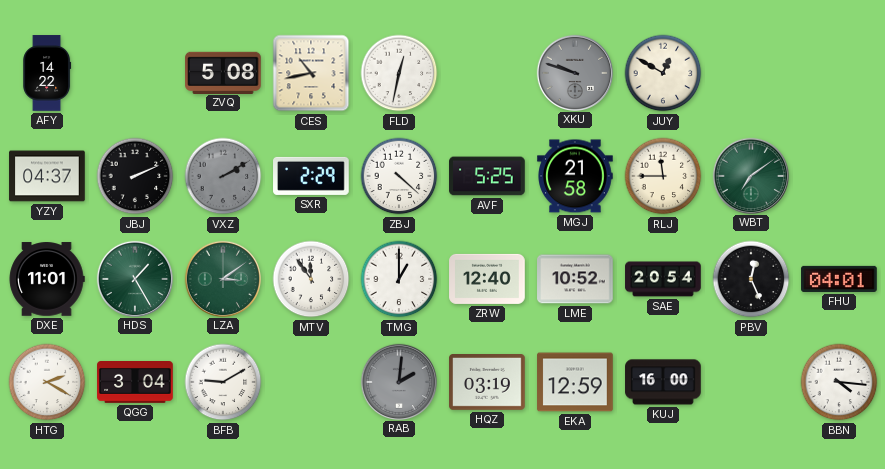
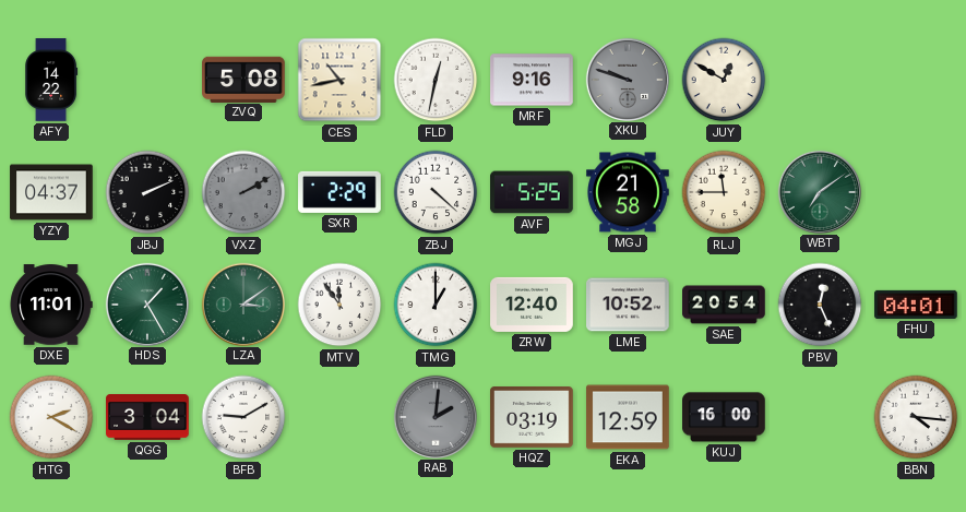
MRF: none -> 9:16
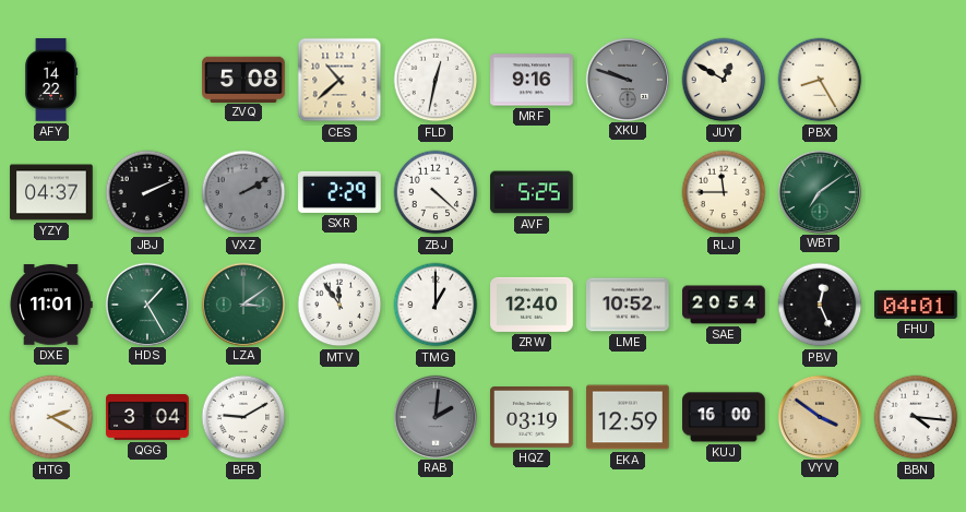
CES: 10:43 -> 10:38
PBX: none -> 8:25
MGJ: 21:58 -> none
VYV: none -> 3:51
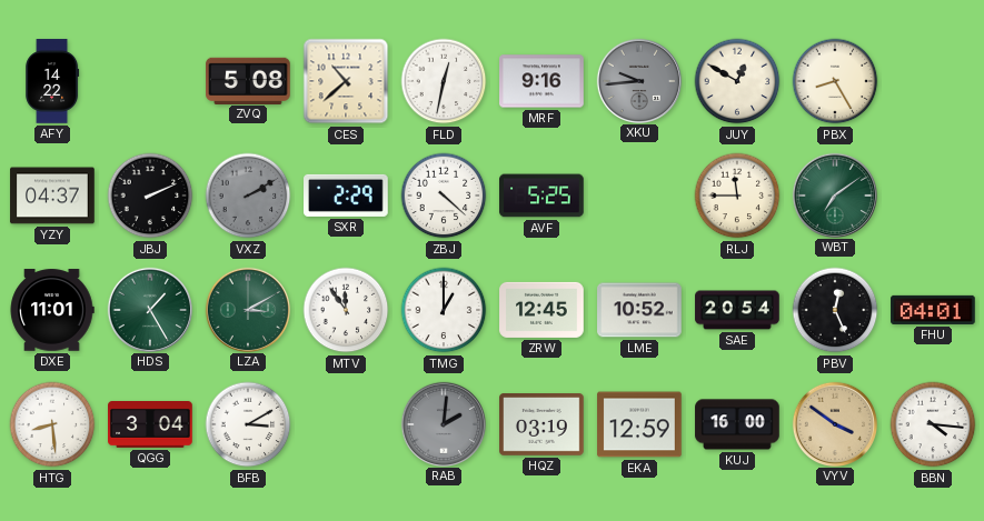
XKU: 9:48 -> 9:44
LZA: 3:09 -> 3:10
ZRW: 12:40 -> 12:45
HTG: 2:20 -> 8:29
BFB: 9:10 -> 3:10
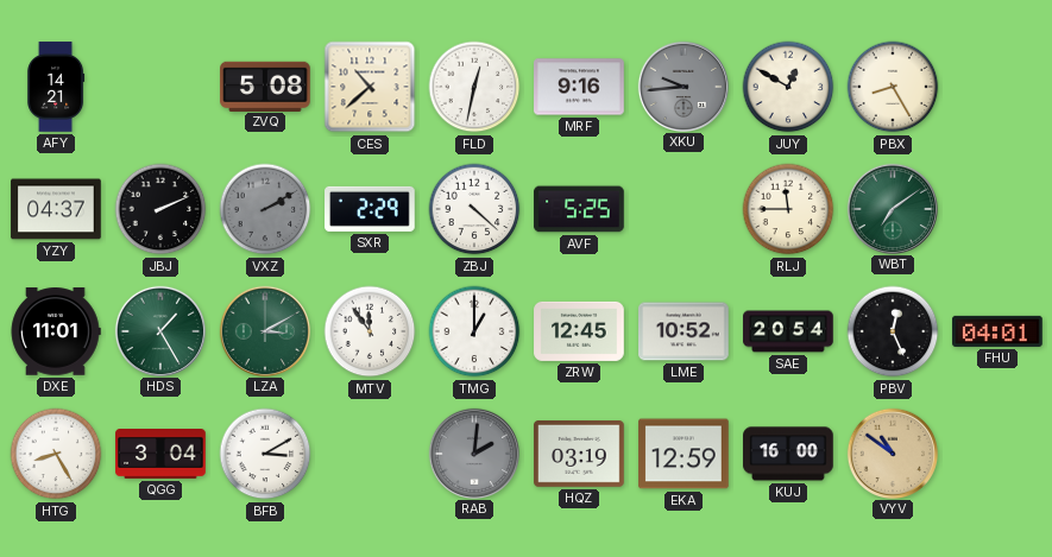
AFY: 14:22 -> 14:21
HTG: 8:29 -> 8:25
VYV: 3:51 -> 10:51
BBN: 4:16 -> none
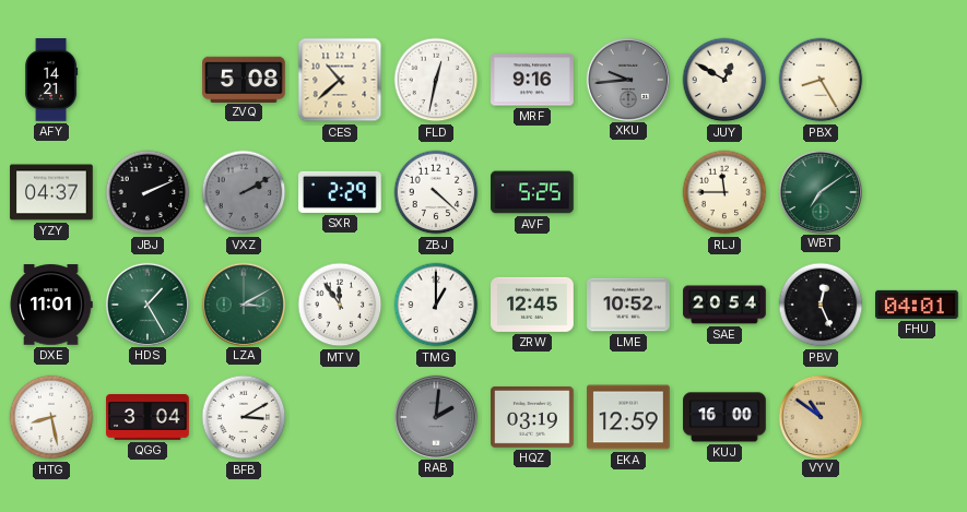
HTG: 8:25 -> 8:28
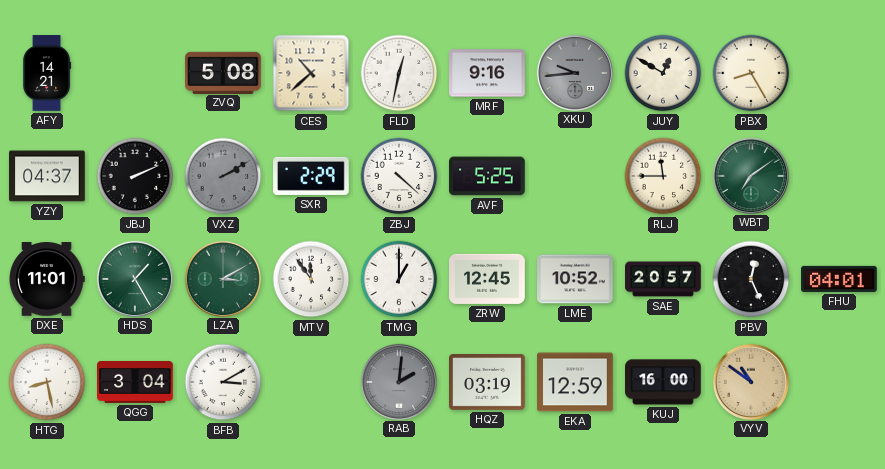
SAE: 20:54 -> 20:57
